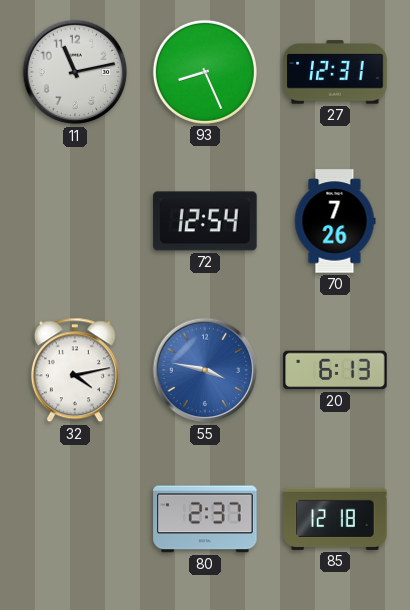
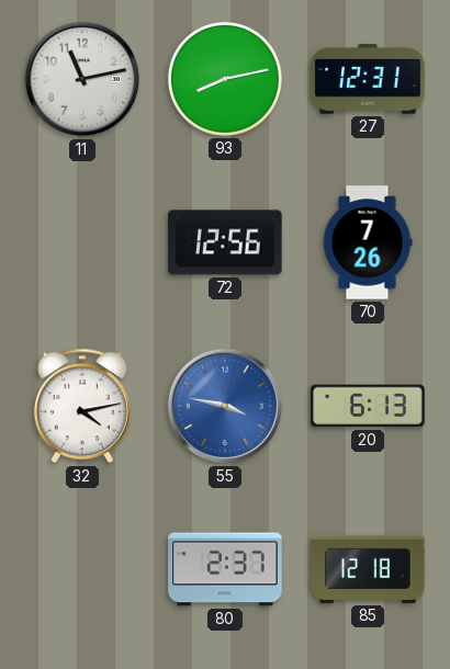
93: 8:26 -> 8:13
72: 12:54 -> 12:56
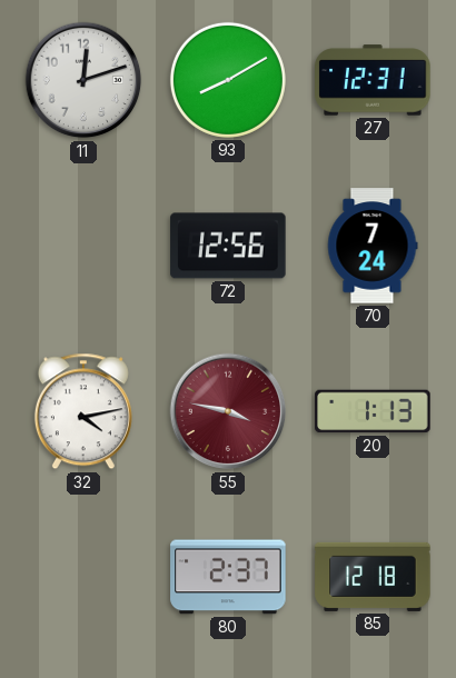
11: 11:13 -> 12:12
93: 8:13 -> 8:10
70: 7:26 -> 7:24
55 dial: blue -> burgundy
20: 6:13 -> 1:13
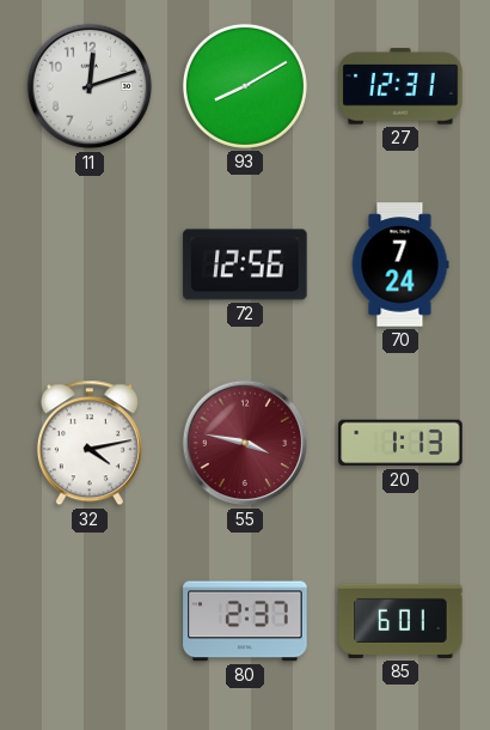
85: 12:18 -> 6:01
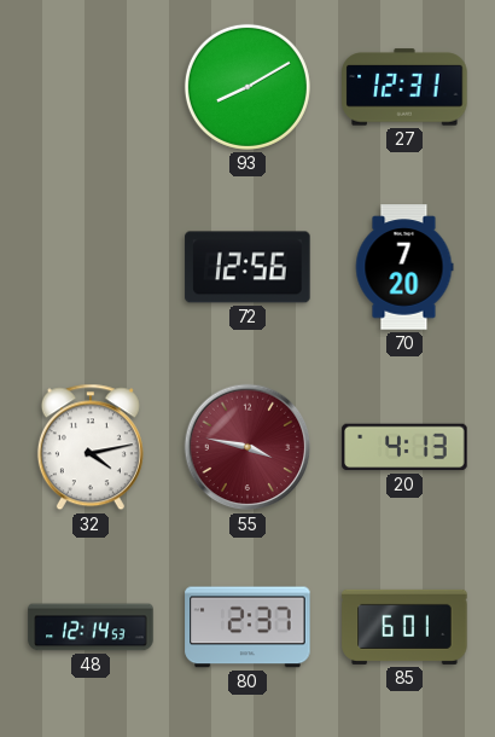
11: 12:12 -> none
70: 7:24 -> 7:20
20: 1:13 -> 4:13
48: none -> 12:14
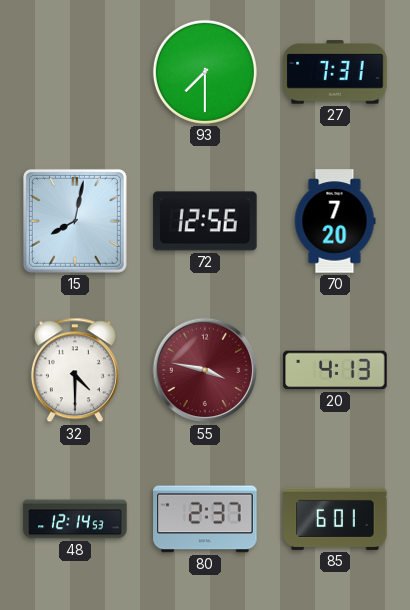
93: 8:10 -> 7:30
27: 12:31 -> 7:31
15: none -> 8:02
32: 4:13 -> 4:30
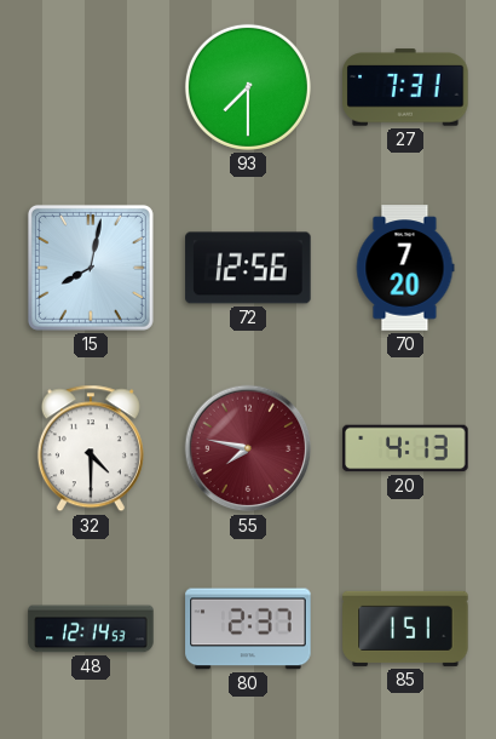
55: 3:47 -> 7:47
85: 6:01 -> 1:51
